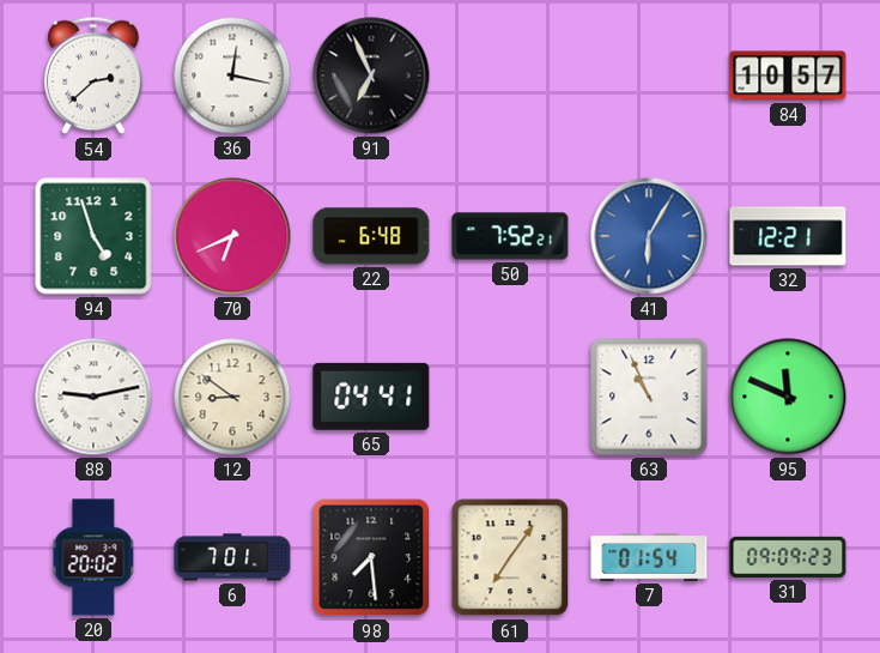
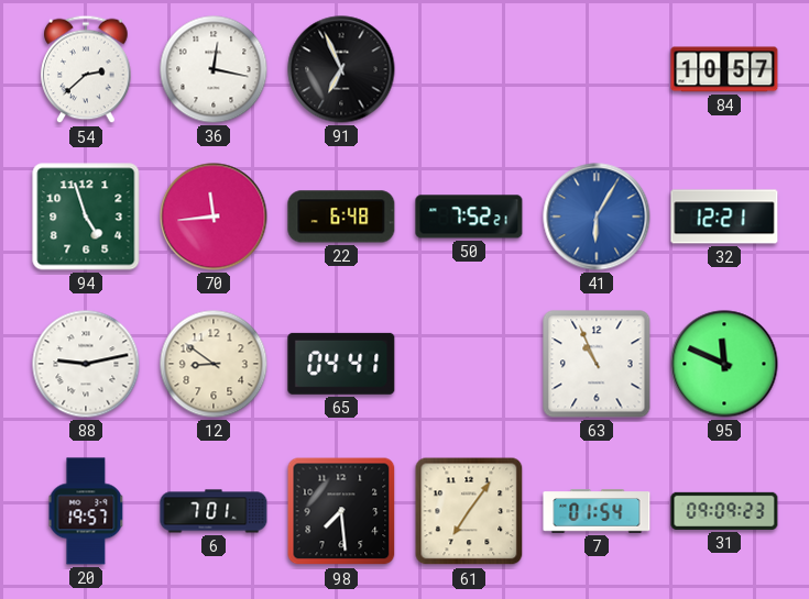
70: 6:41 -> 11:44
20: 20:02 -> 19:57
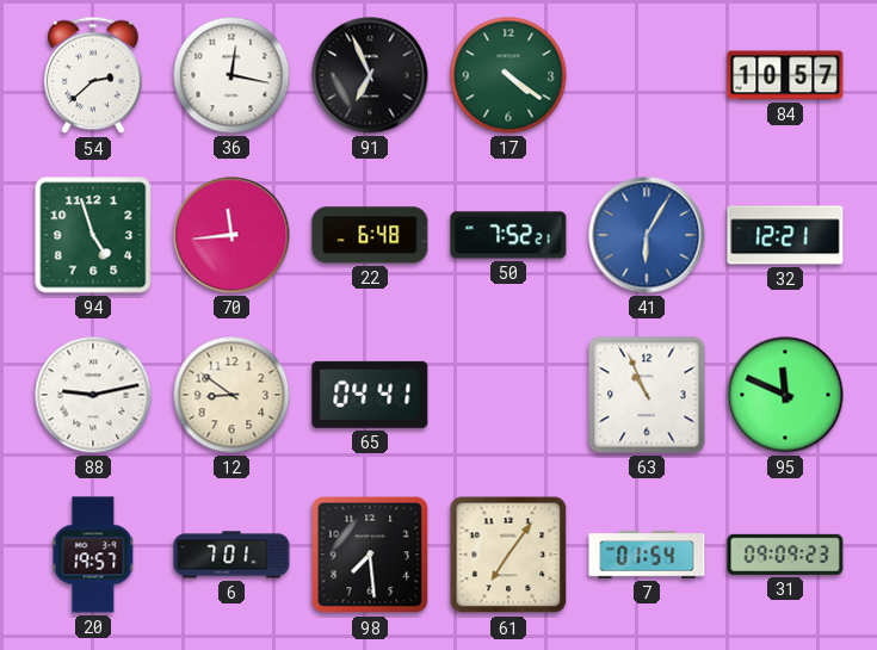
17: none -> 4:21
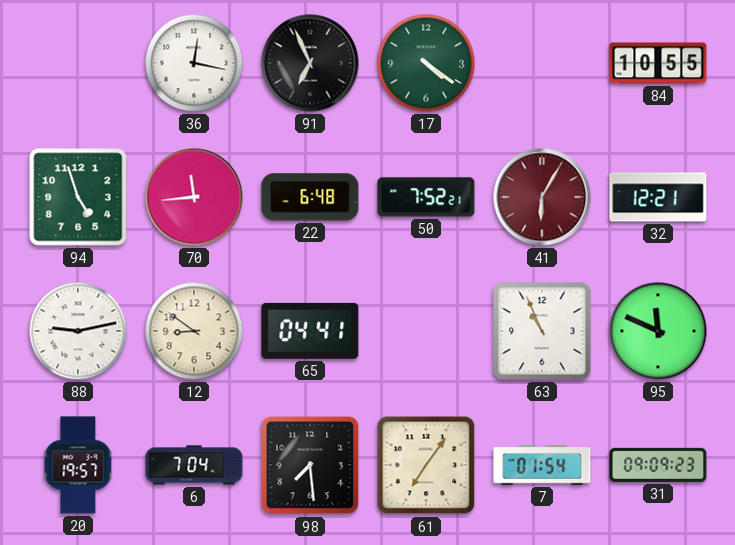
54: 2:38 -> none
84: 10:57 -> 10:55
41 dial: blue -> burgundy
6: 7:01 -> 7:04
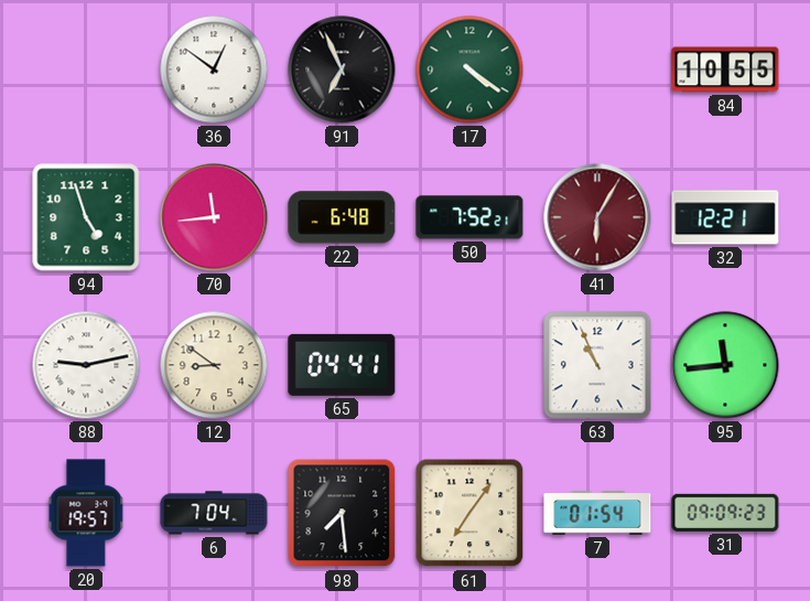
36: 12:17 -> 12:51
95: 11:49 -> 11:44
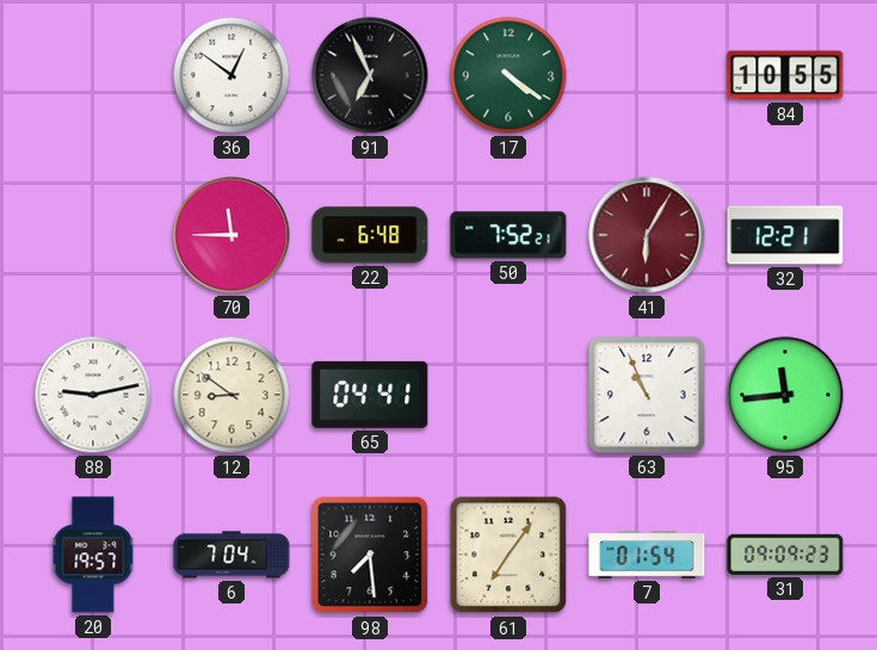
94: 4:57 -> none
70: 11:44 -> 11:45
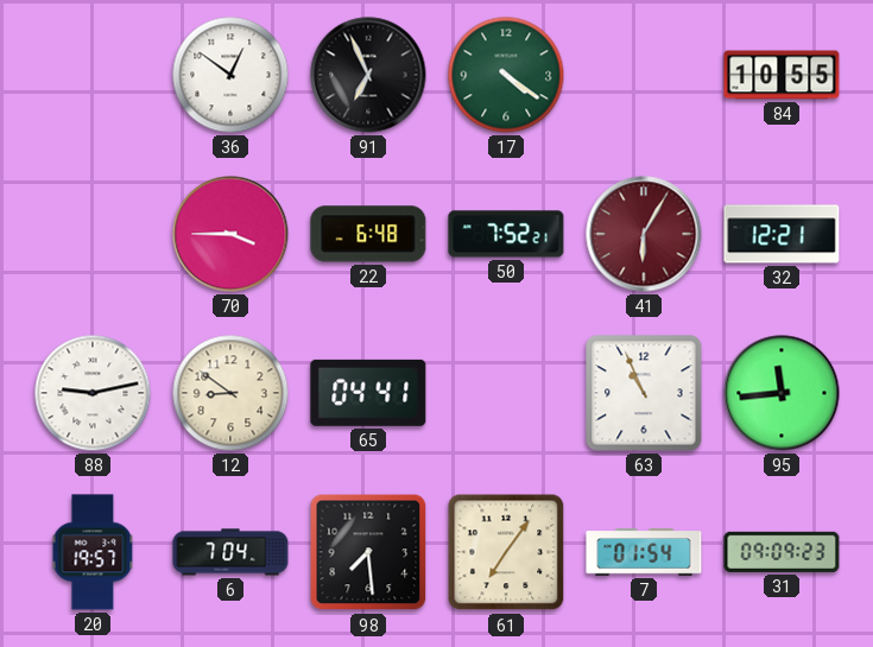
70: 11:45 -> 3:45
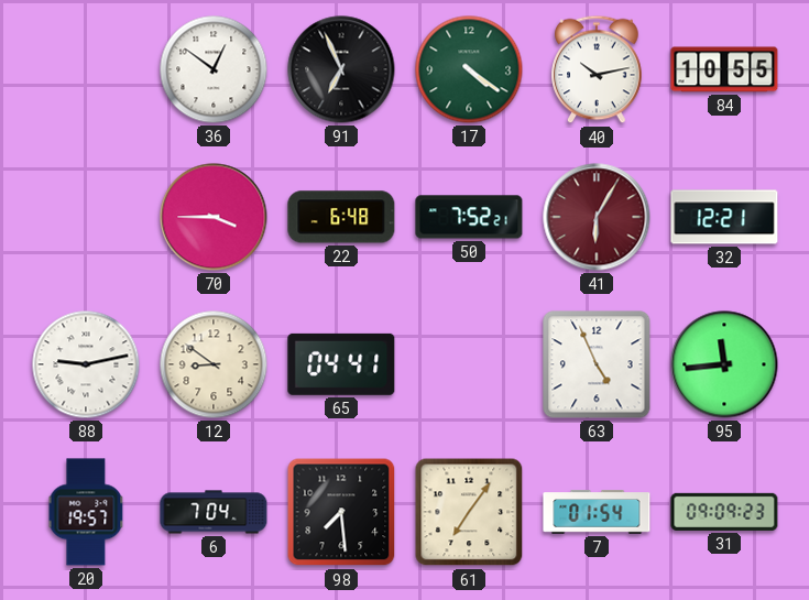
40: none -> 10:13
63: 10:56 -> 4:56
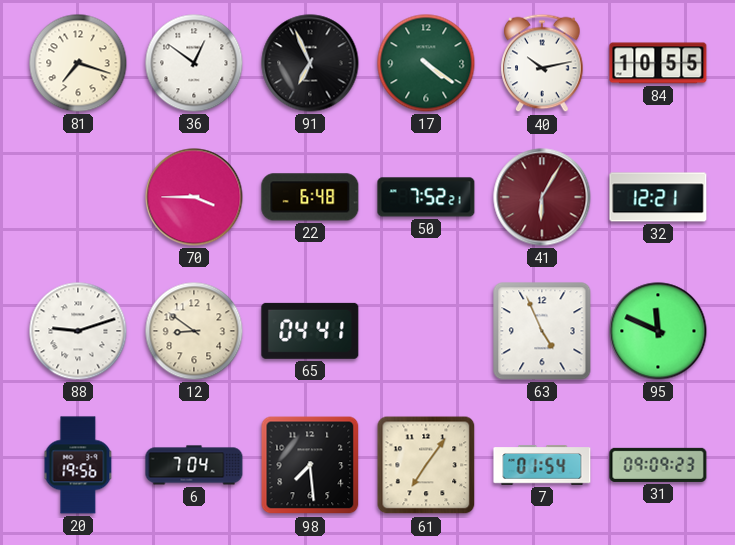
81: none -> 7:18
88: 9:13 -> 9:12
95: 11:44 -> 11:49
20: 19:57 -> 19:56
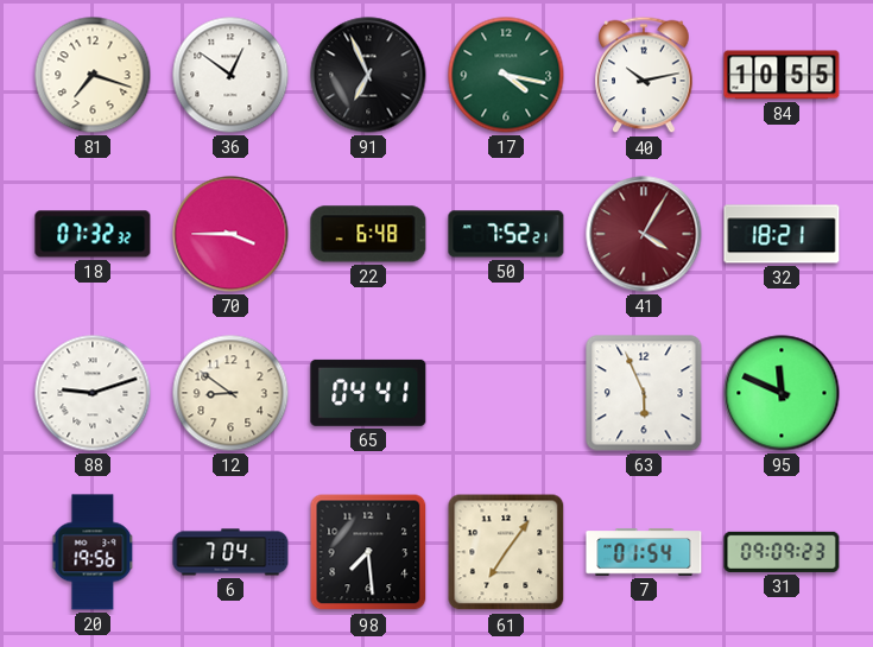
17: 4:21 -> 4:17
18: none -> 07:32
41: 6:05 -> 4:05
32: 12:21 -> 18:21
63: 4:56 -> 5:56
